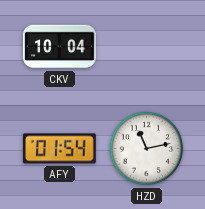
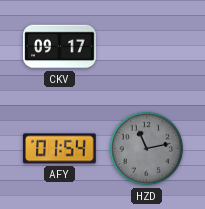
CKV: 10:04 -> 09:17
HZD dial: white -> grey
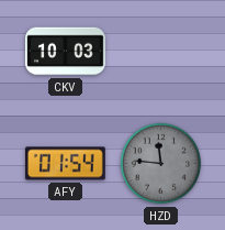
CKV: 09:17 -> 10:03
HZD: 11:13 -> 11:46
